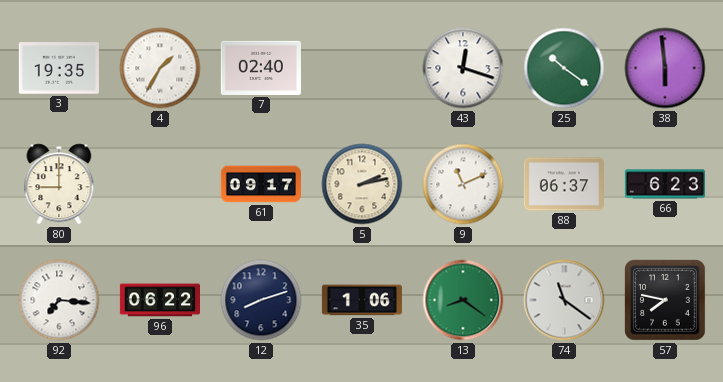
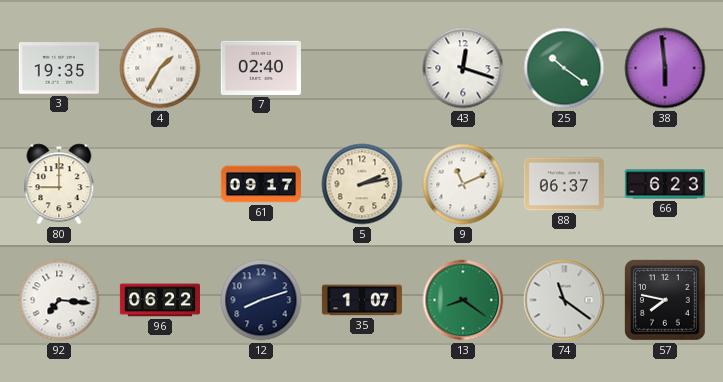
35: 1:06 -> 1:07
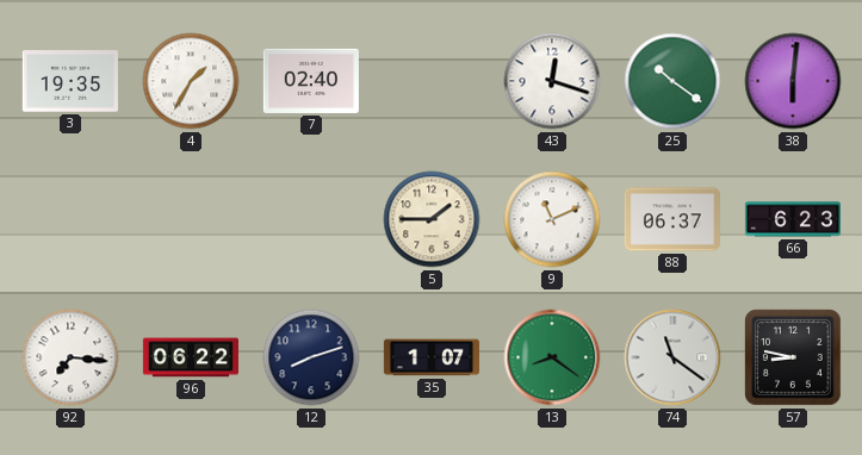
38: 5:59 -> 6:01
80: 9:00 -> none
61: 09:17 -> none
5: 2:13 -> 1:45
57: 7:47 -> 8:47
